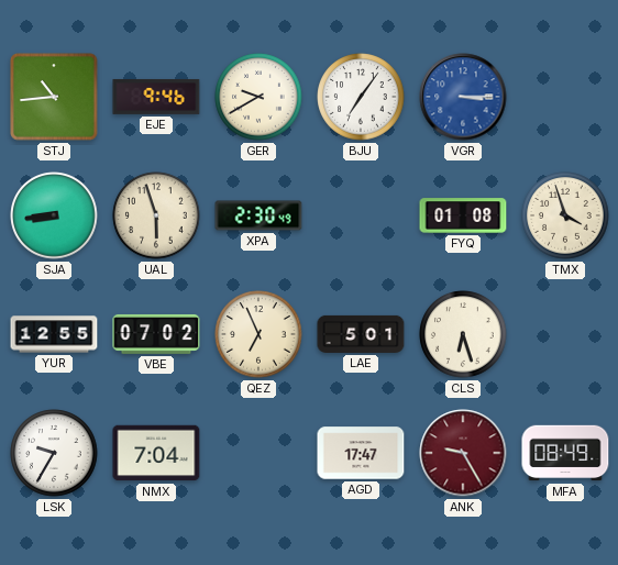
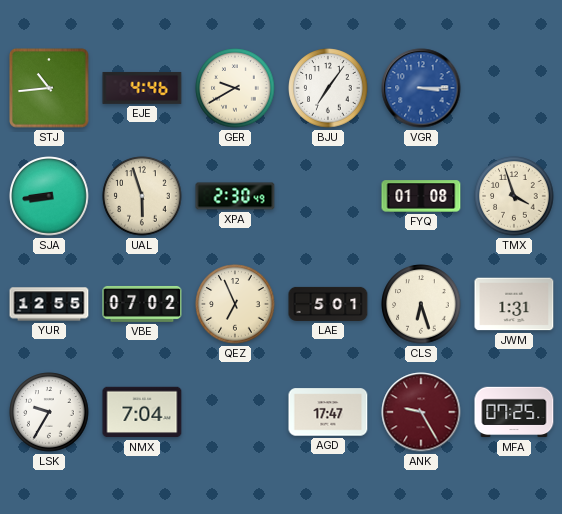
EJE: 9:46 -> 4:46
JWM: none -> 1:31
MFA: 08:49 -> 07:25
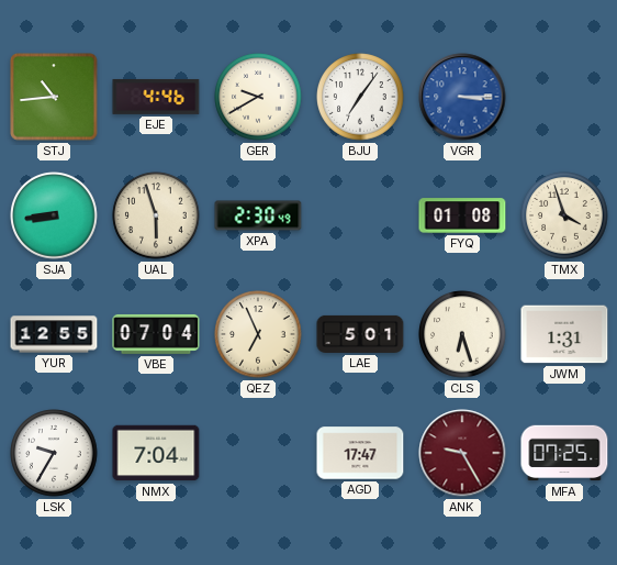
VBE: 07:02 -> 07:04
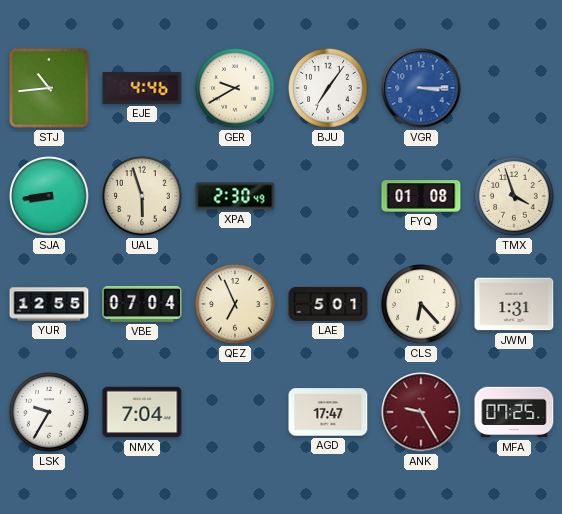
CLS: 6:27 -> 6:23
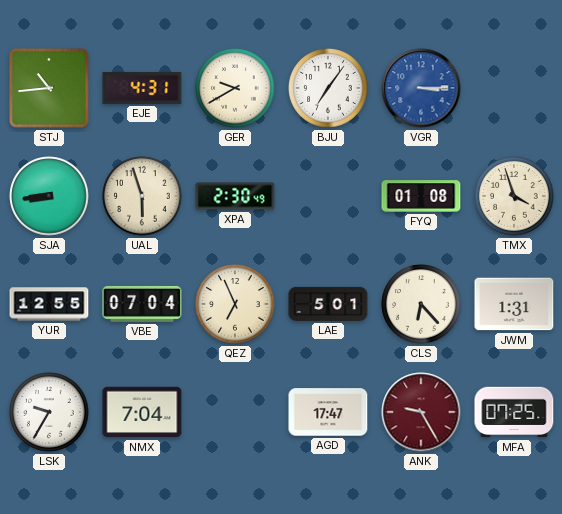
EJE: 4:46 -> 4:31
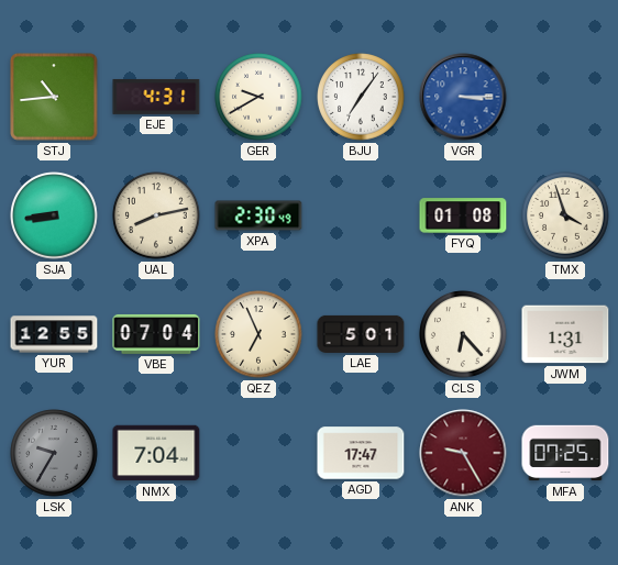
UAL: 5:57 -> 8:13
LSK dial: white -> grey
